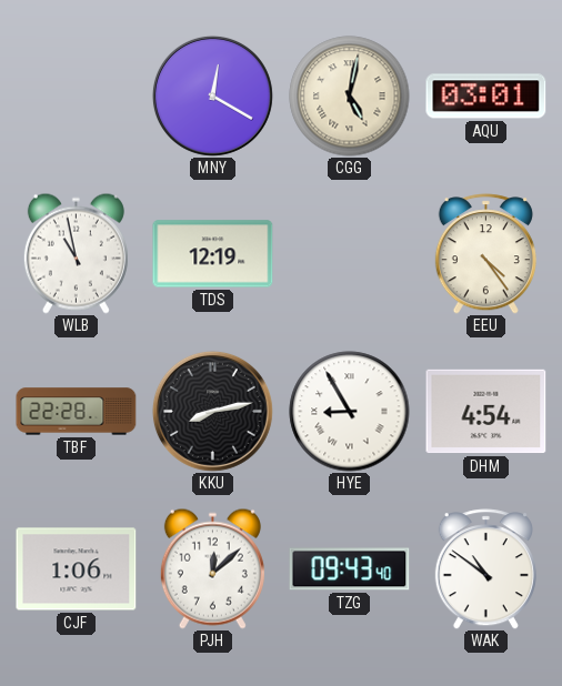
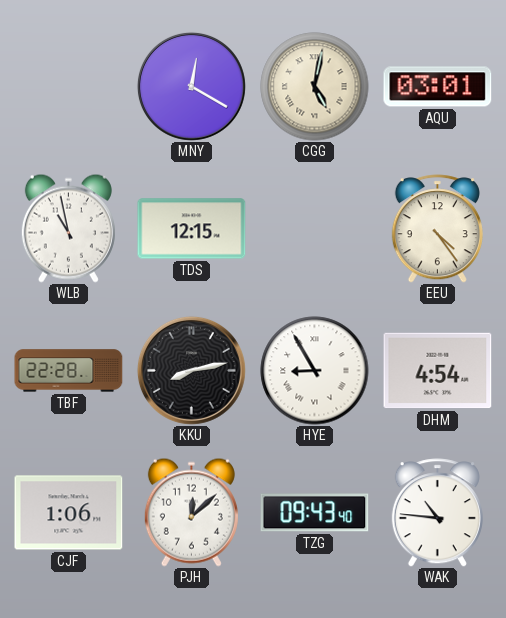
TDS: 12:19 -> 12:15
WAK: 10:51 -> 10:46
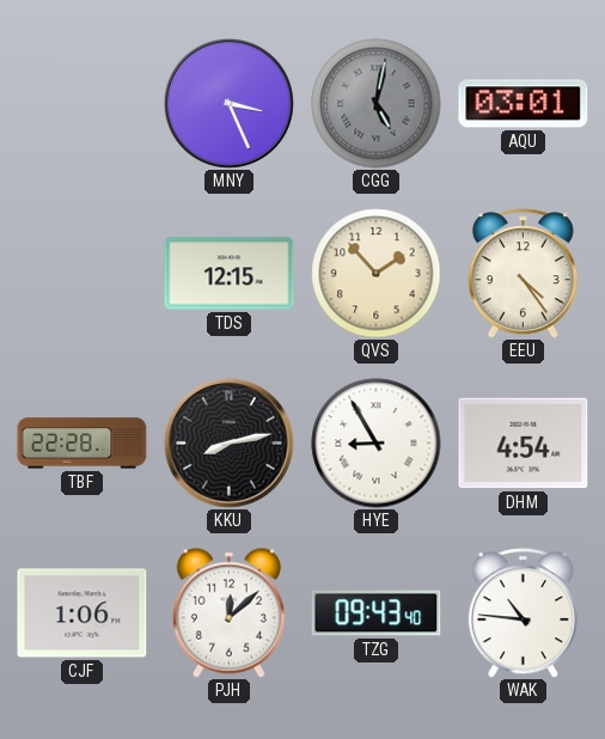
MNY: 12:20 -> 3:26
CGG dial: cream -> grey
WLB: 10:58 -> none
QVS: none -> 1:53
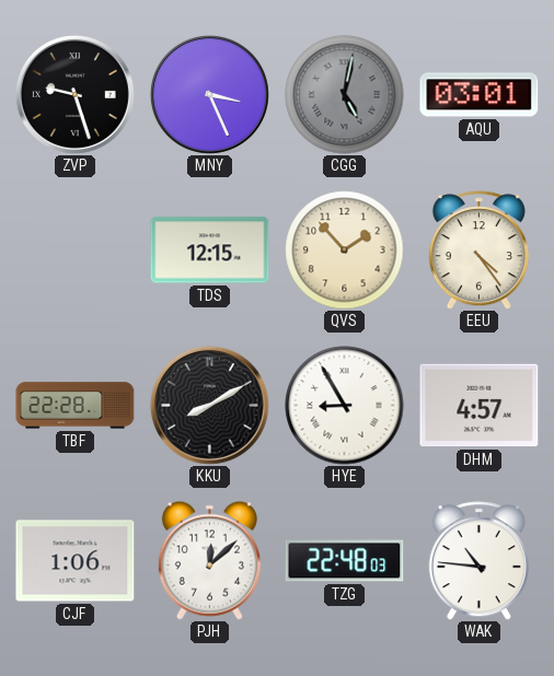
ZVP: none -> 9:27
KKU: 8:13 -> 8:10
DHM: 4:54 -> 4:57
TZG: 09:43 -> 22:48
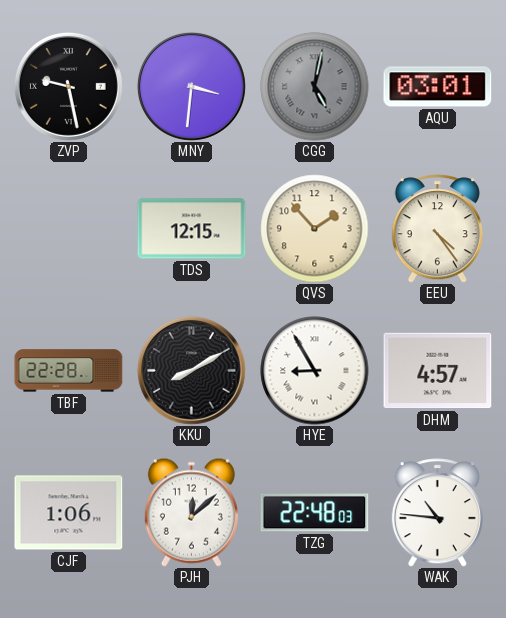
ZVP: 9:27 -> 9:28
MNY: 3:26 -> 3:31
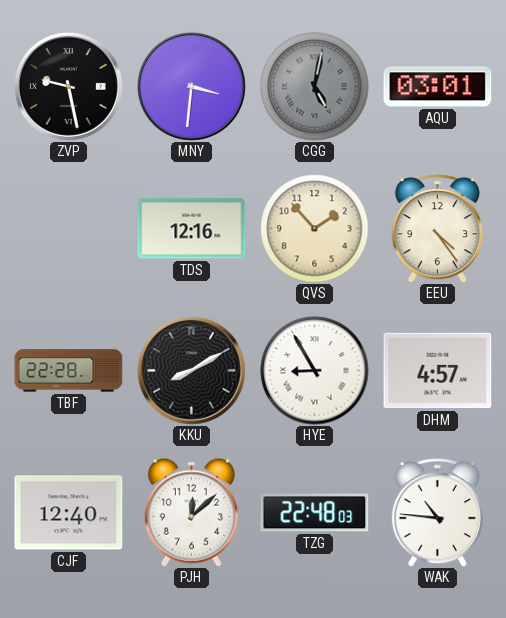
TDS: 12:15 -> 12:16
CJF: 1:06 -> 12:40
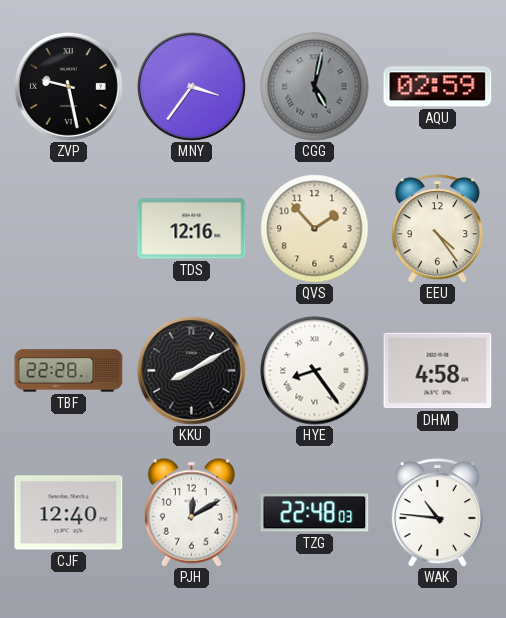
MNY: 3:31 -> 3:36
AQU: 03:01 -> 02:59
HYE: 8:55 -> 8:24
DHM: 4:57 -> 4:58
PJH: 12:08 -> 12:10
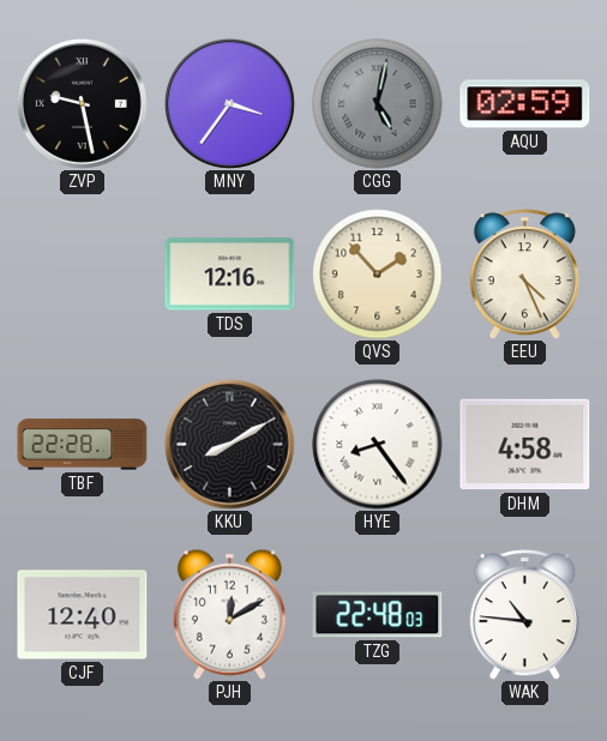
EEU: 4:24 -> 4:26
